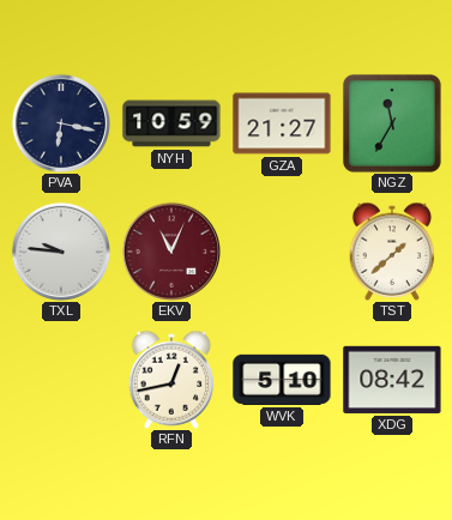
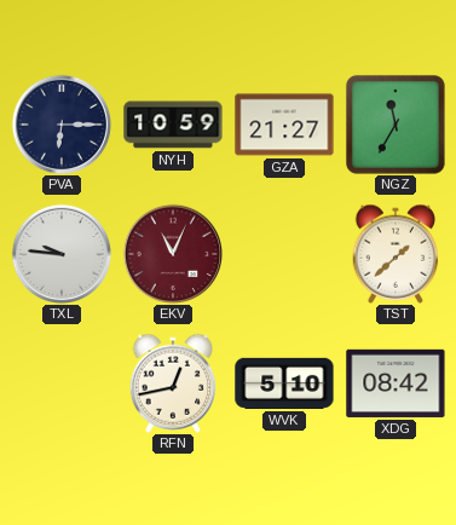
PVA: 6:17 -> 6:15
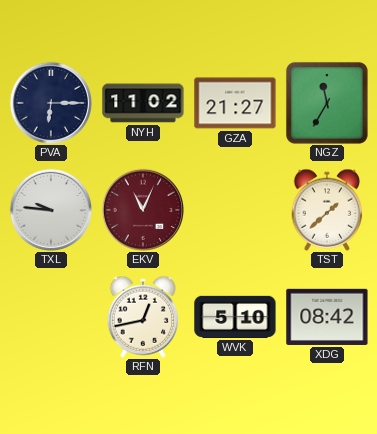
NYH: 10:59 -> 11:02
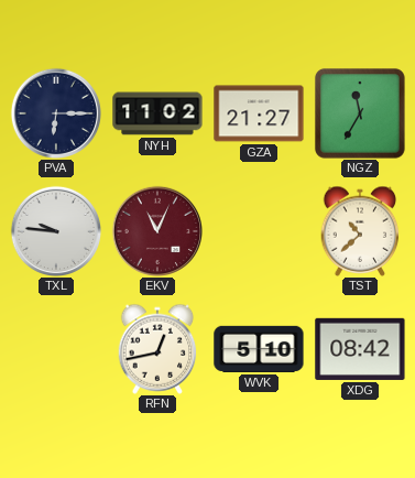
TST: 1:38 -> 10:38
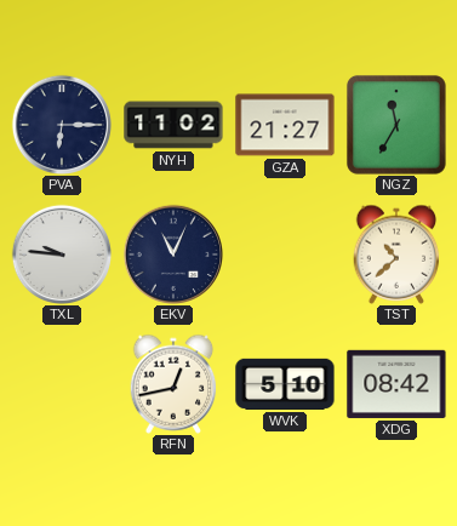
EKV dial: burgundy -> navy
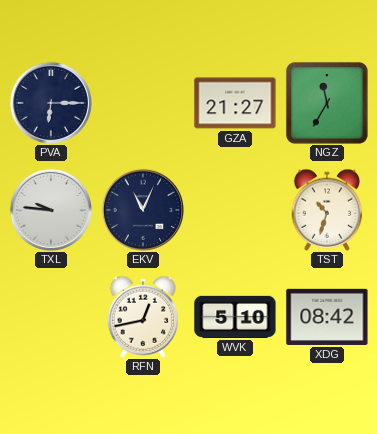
NYH: 11:02 -> none
TST: 10:38 -> 10:33
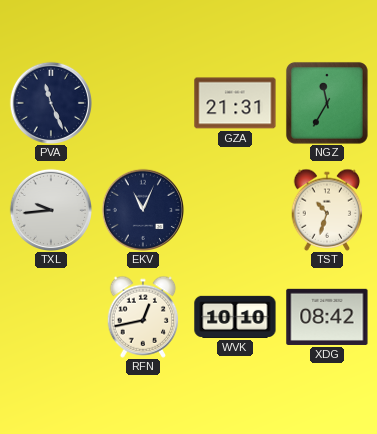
PVA: 6:15 -> 11:26
GZA: 21:27 -> 21:31
TXL: 9:46 -> 9:44
WVK: 5:10 -> 10:10
